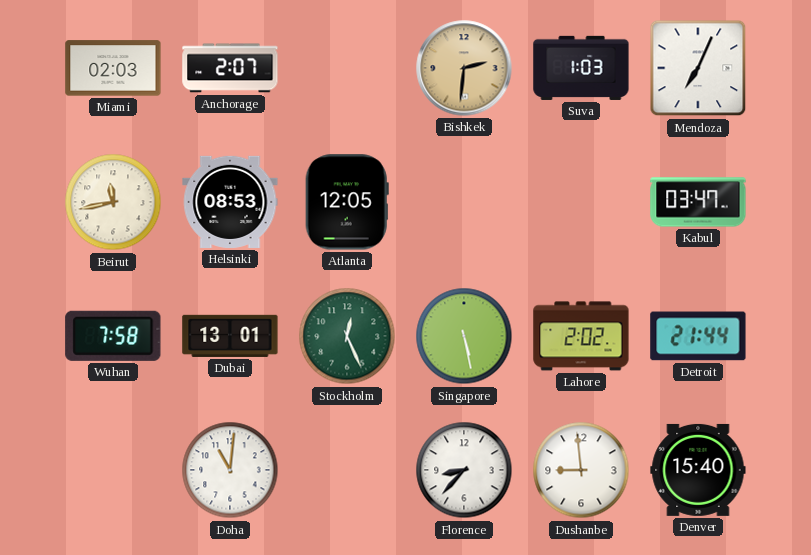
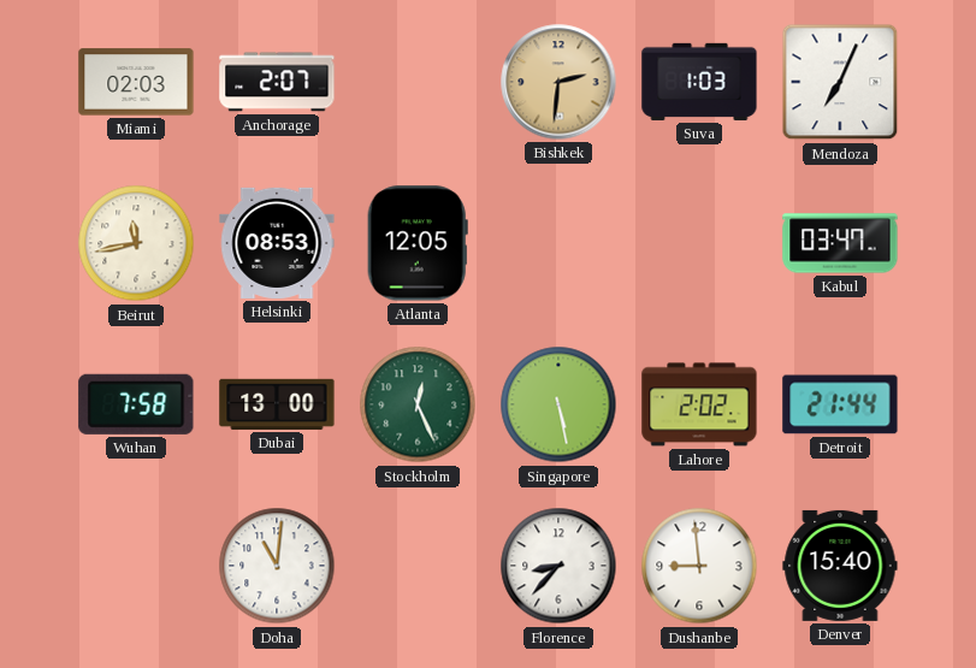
Dubai: 13:01 -> 13:00
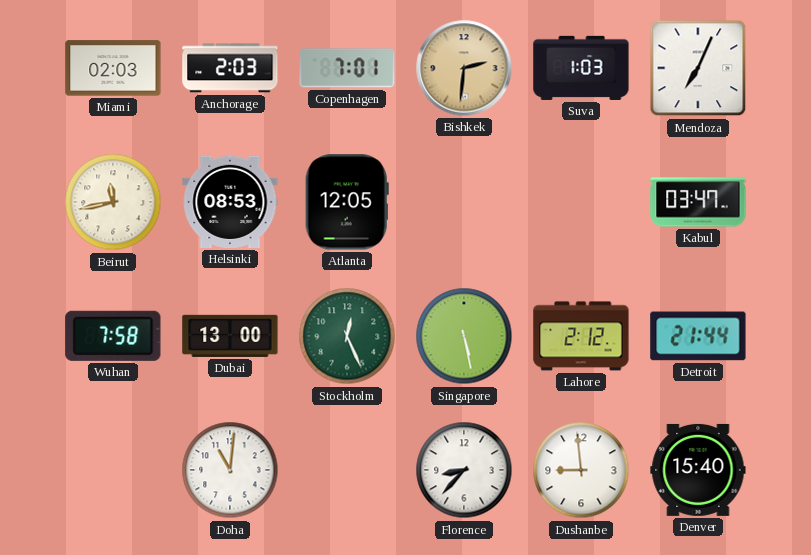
Anchorage: 2:07 -> 2:03
Copenhagen: none -> 7:01
Lahore: 2:02 -> 2:12
